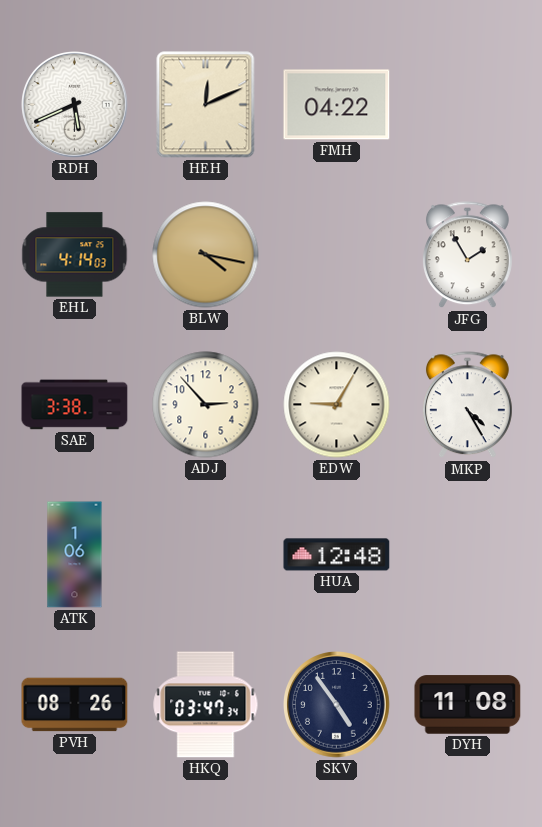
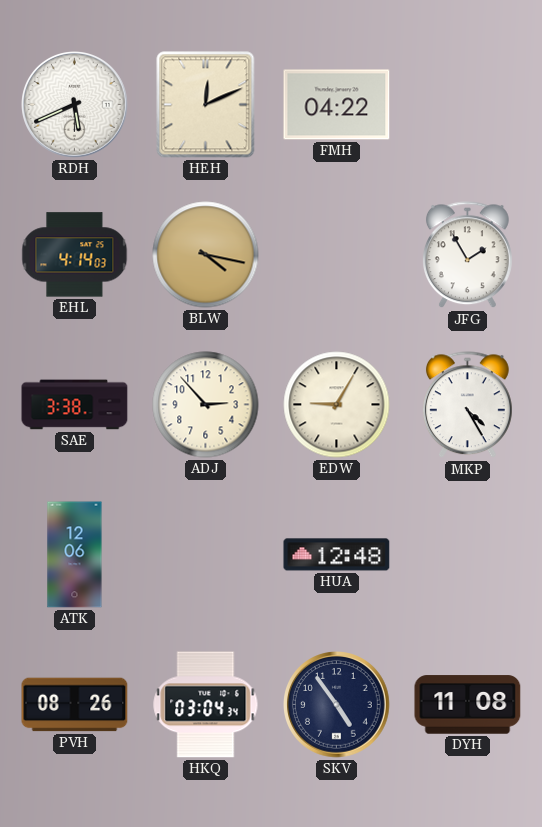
ATK: 1:06 -> 12:06
HKQ: 03:47 -> 03:04
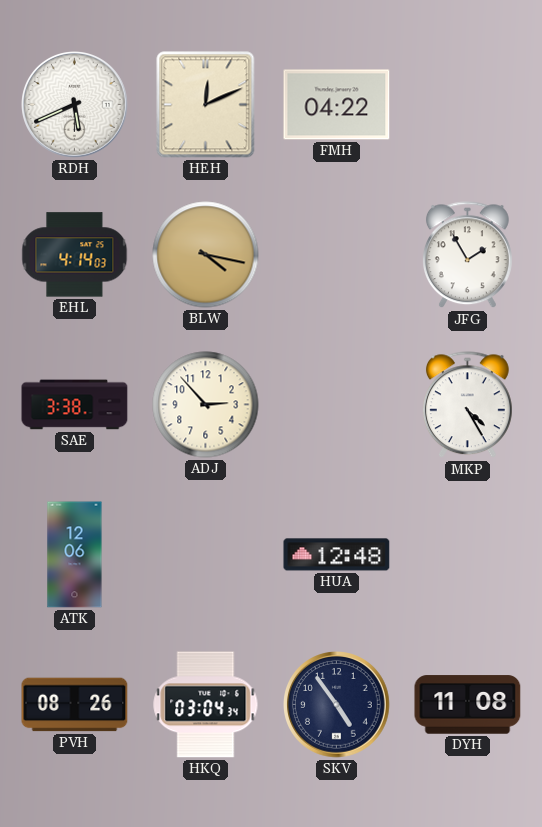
EDW: 9:05 -> none
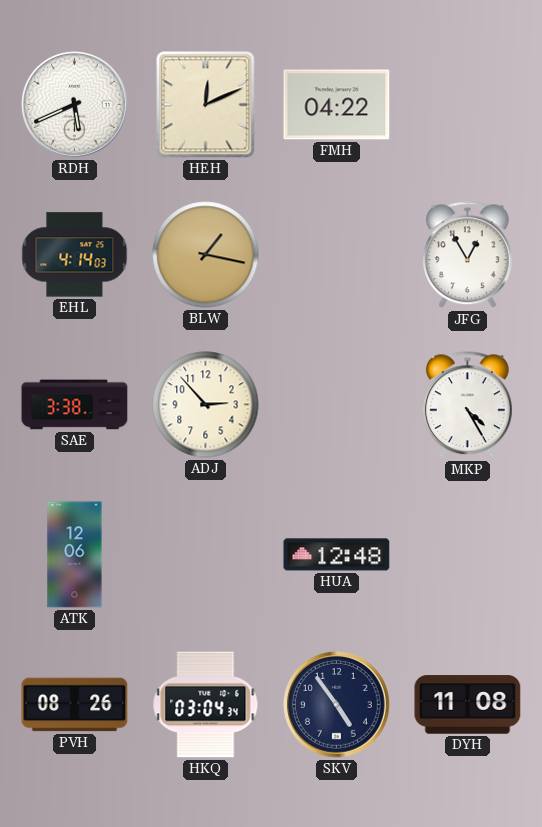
BLW: 4:17 -> 1:17
JFG: 1:55 -> 12:55
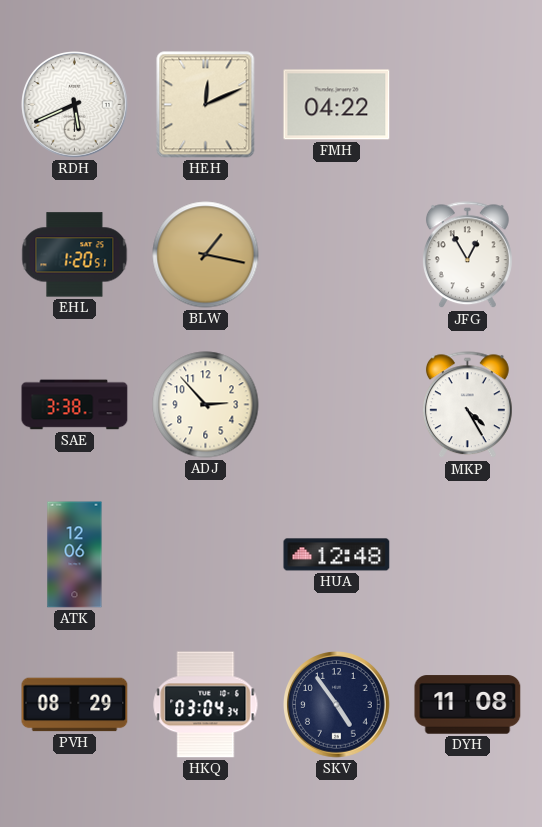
EHL: 4:14 -> 1:20
PVH: 08:26 -> 08:29
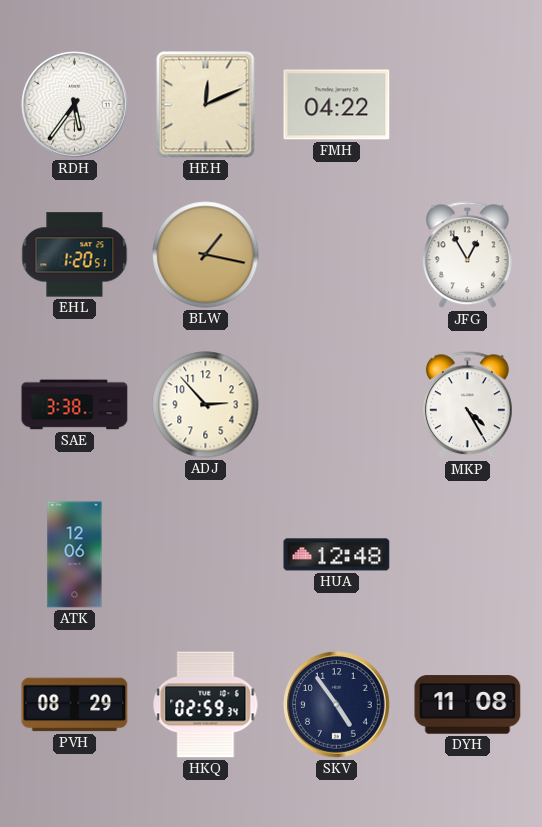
RDH: 5:41 -> 5:36
HKQ: 03:04 -> 02:59
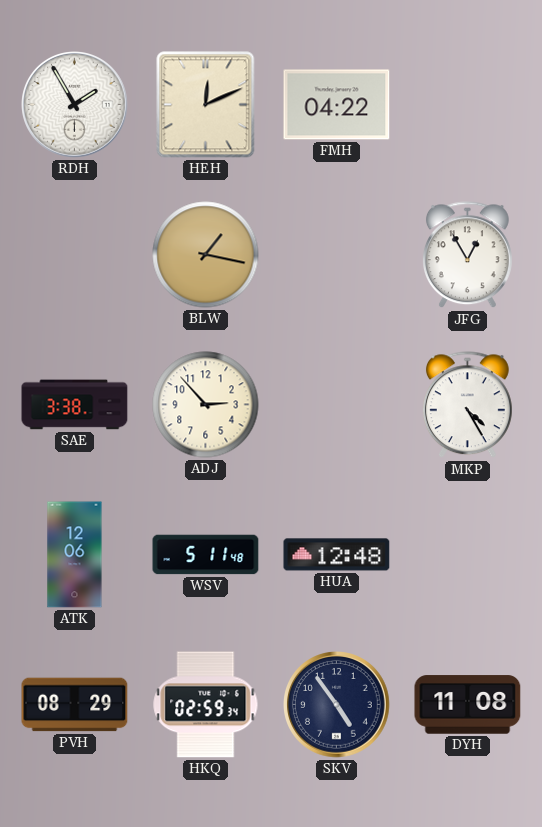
RDH: 5:36 -> 1:55
EHL: 1:20 -> none
WSV: none -> 5:11
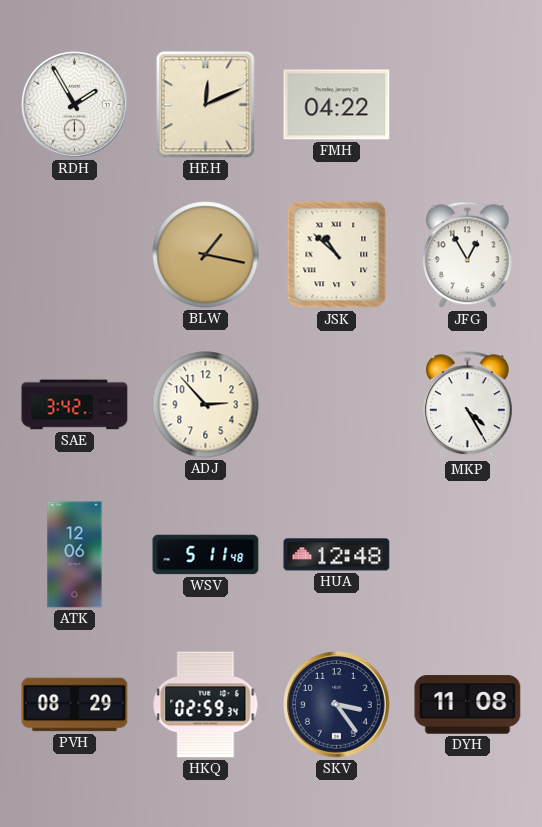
JSK: none -> 10:52
SAE: 3:38 -> 3:42
SKV: 4:54 -> 3:24
